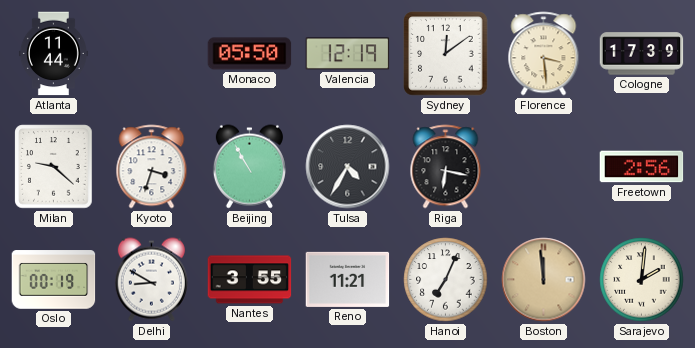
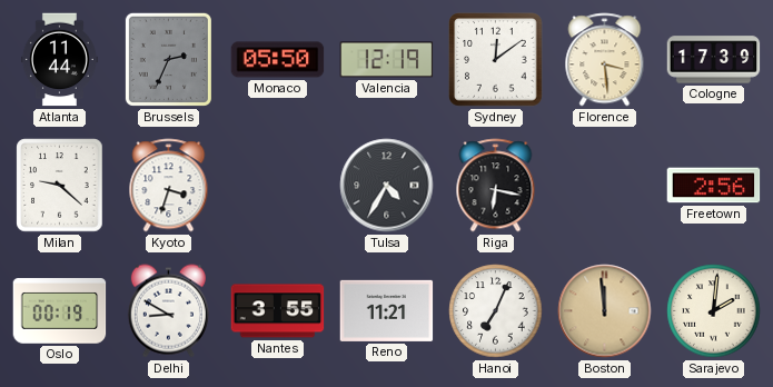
Brussels: none -> 2:34
Beijing: 10:55 -> none
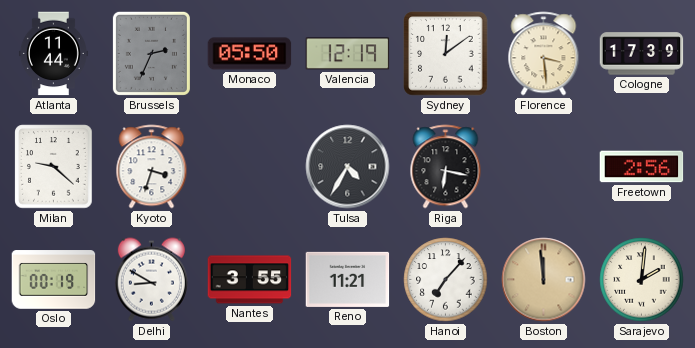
Hanoi: 7:04 -> 7:07
